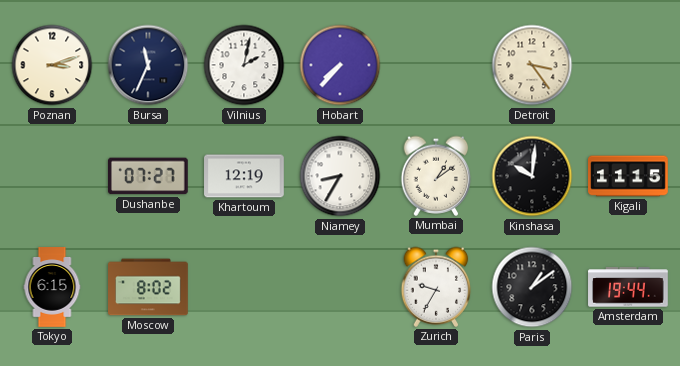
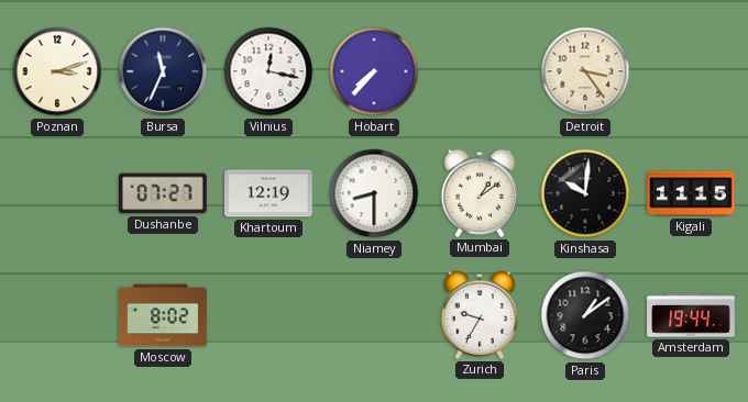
Vilnius: 2:02 -> 12:17
Niamey: 8:35 -> 8:30
Tokyo: 6:15 -> none
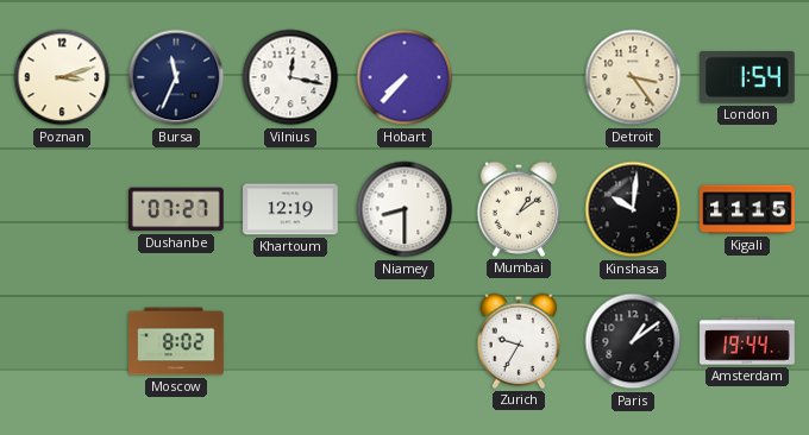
London: none -> 1:54
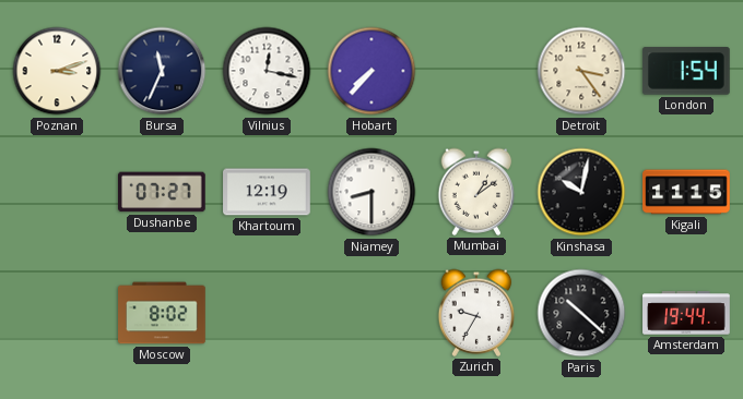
Kinshasa: 10:01 -> 10:02
Paris: 1:09 -> 10:22
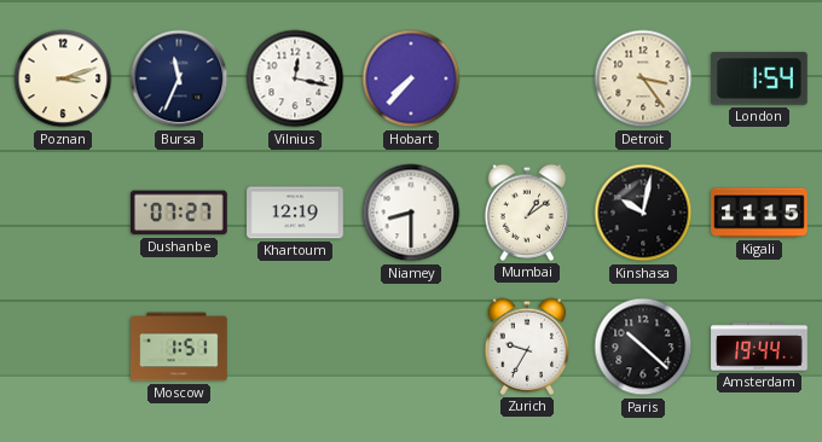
Moscow: 8:02 -> 1:51
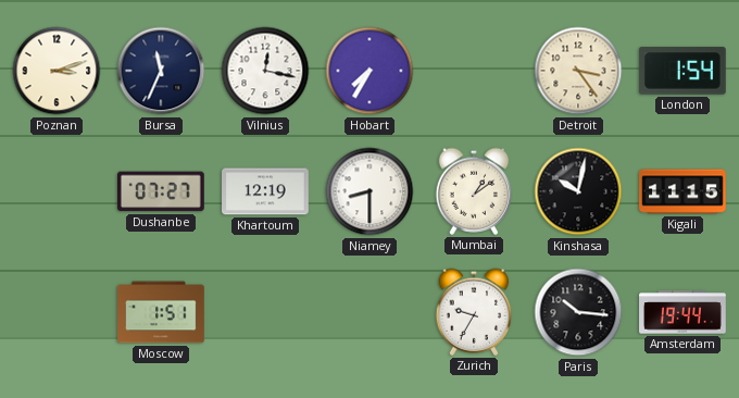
Hobart: 7:37 -> 7:35
Paris: 10:22 -> 10:16
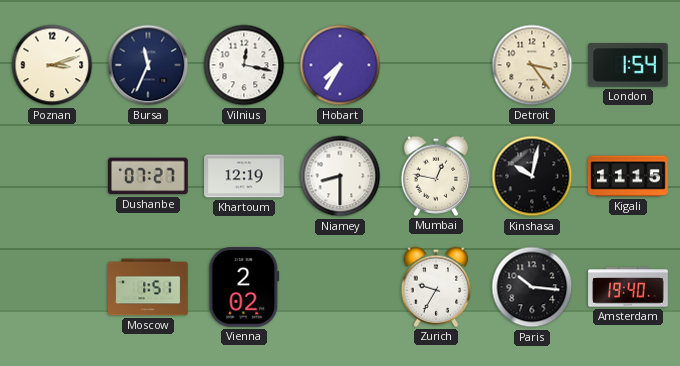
Mumbai: 1:09 -> 12:47
Vienna: none -> 2:02
Amsterdam: 19:44 -> 19:40
